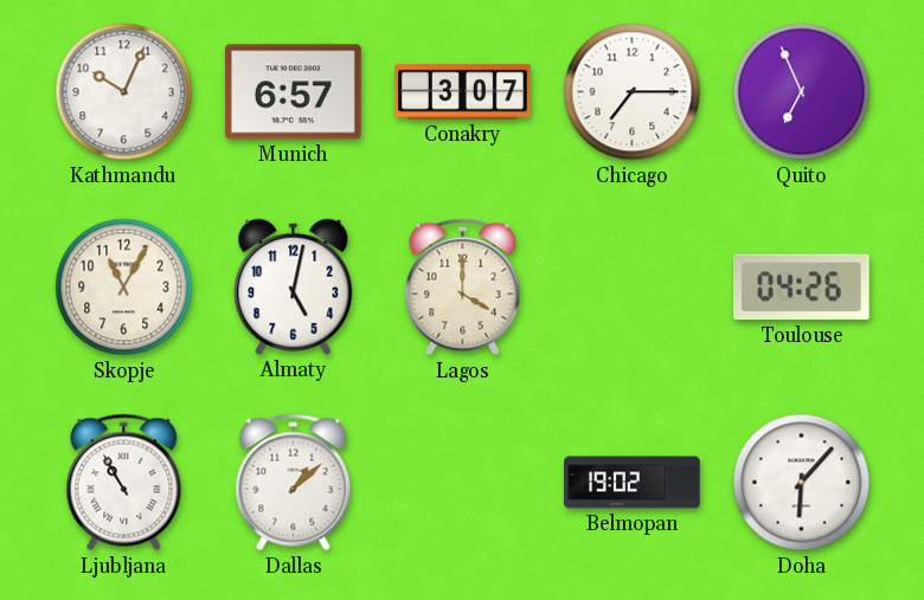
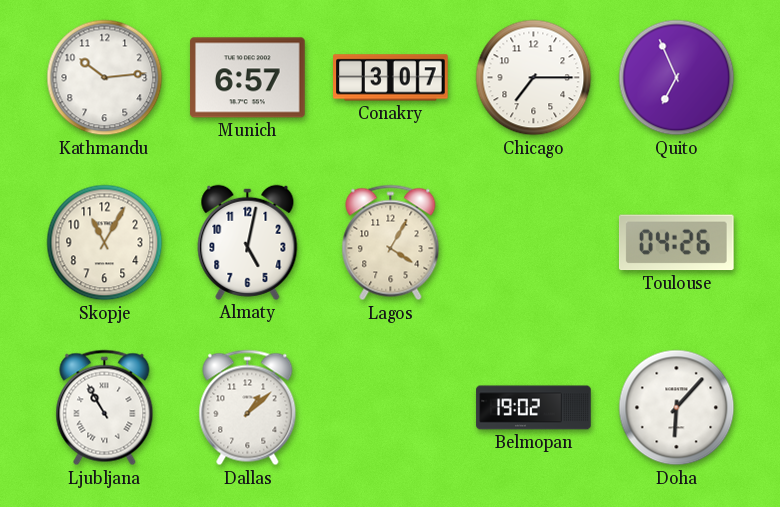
Kathmandu: 10:04 -> 10:14
Lagos: 4:00 -> 4:05
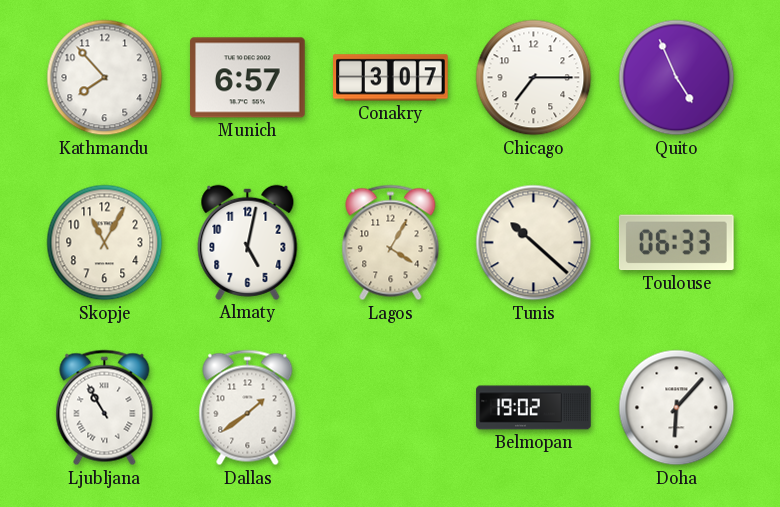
Kathmandu: 10:14 -> 7:53
Quito: 6:56 -> 4:56
Tunis: none -> 10:22
Toulouse: 04:26 -> 06:33
Dallas: 1:08 -> 1:39
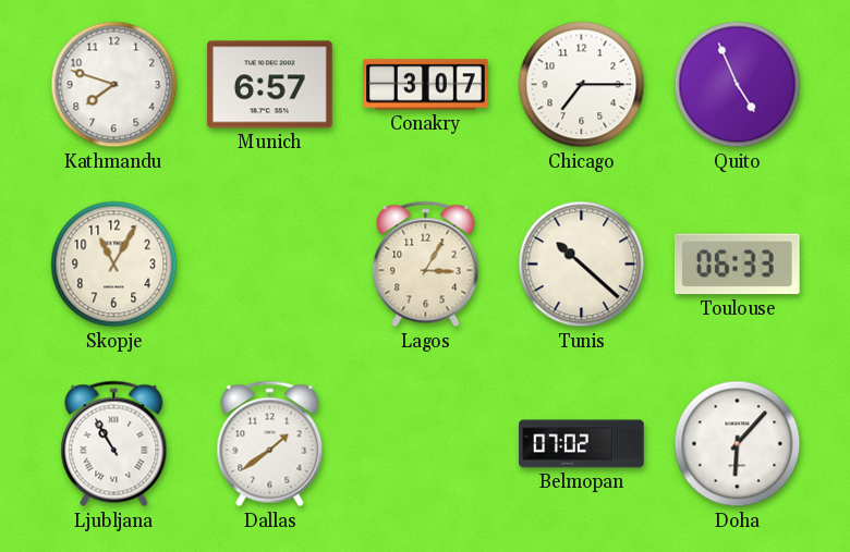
Kathmandu: 7:53 -> 7:48
Almaty: 5:02 -> none
Lagos: 4:05 -> 3:05
Belmopan: 19:02 -> 07:02
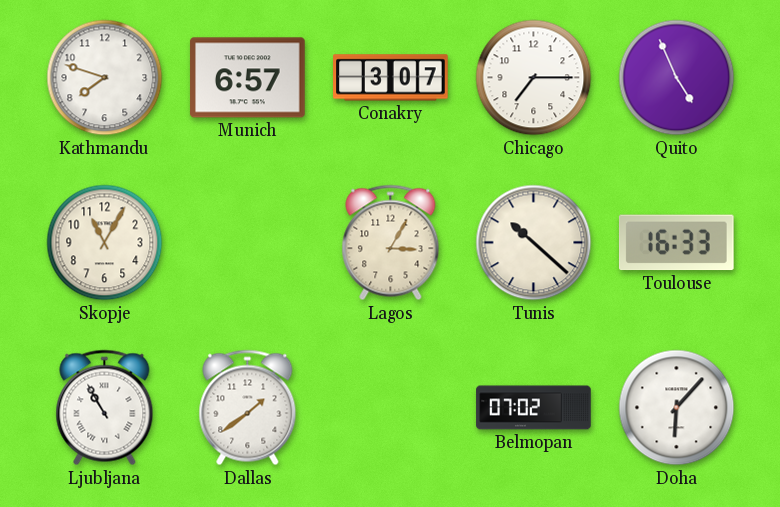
Toulouse: 06:33 -> 16:33
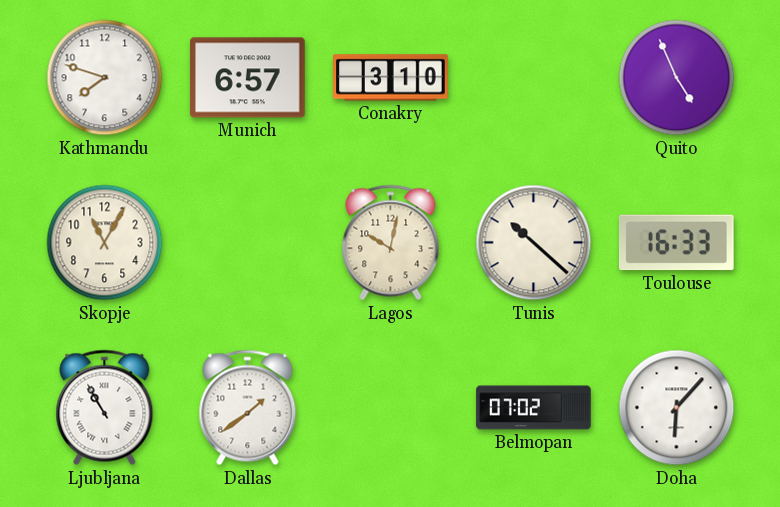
Conakry: 3:07 -> 3:10
Chicago: 7:15 -> none
Lagos: 3:05 -> 10:02
